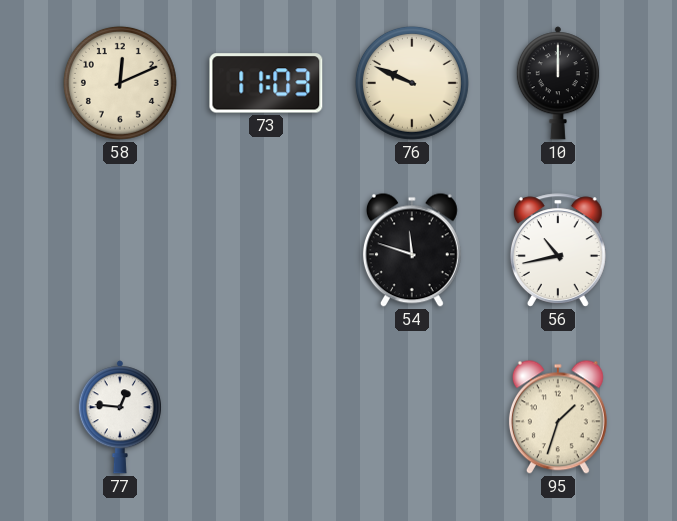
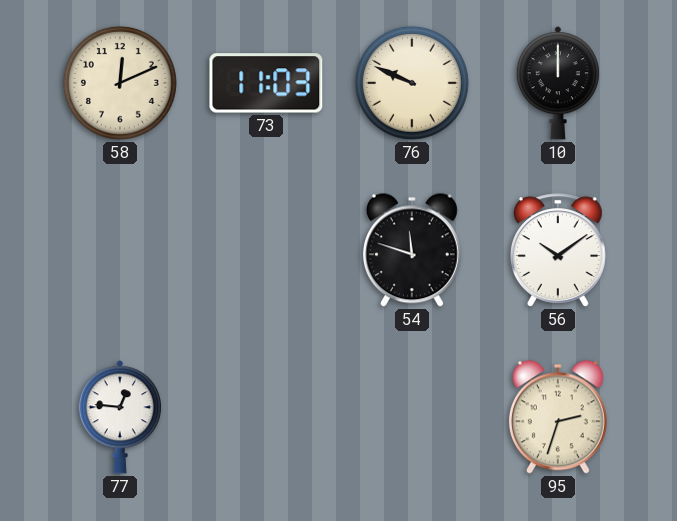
56: 10:43 -> 10:09
95: 1:33 -> 2:33
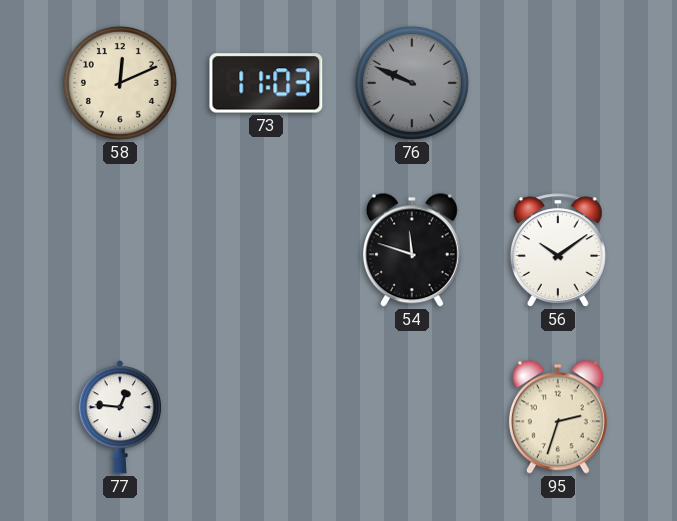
76 dial: cream -> grey
10: 12:00 -> none
